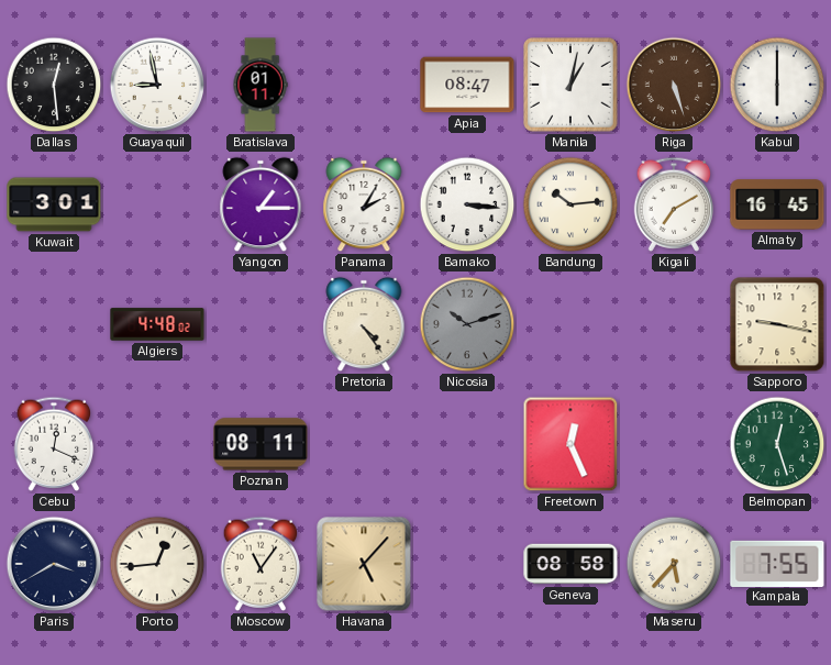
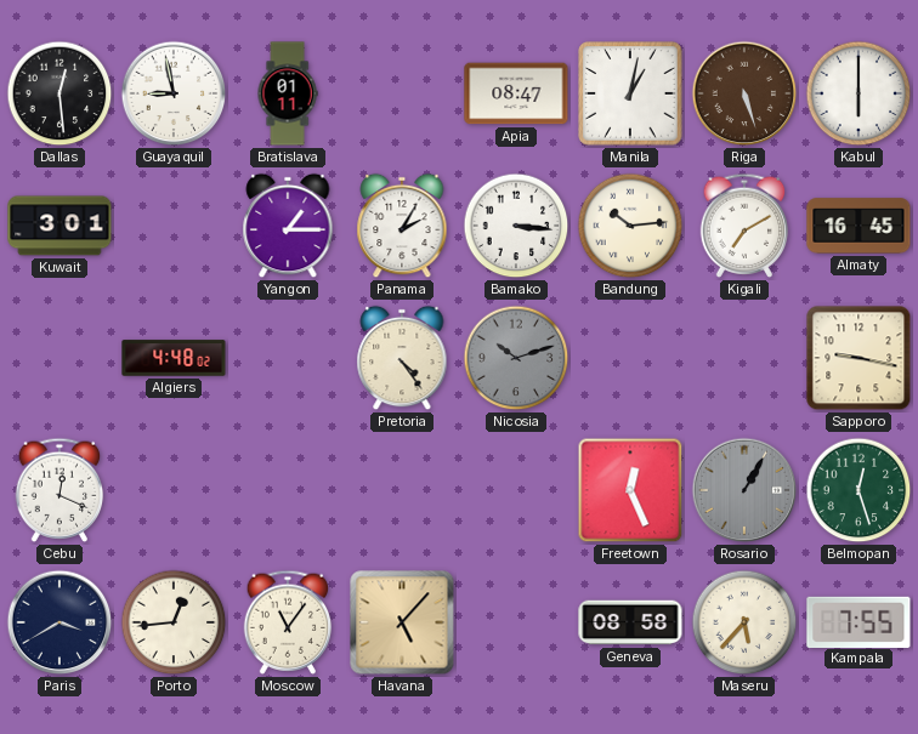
Poznan: 08:11 -> none
Rosario: none -> 1:05
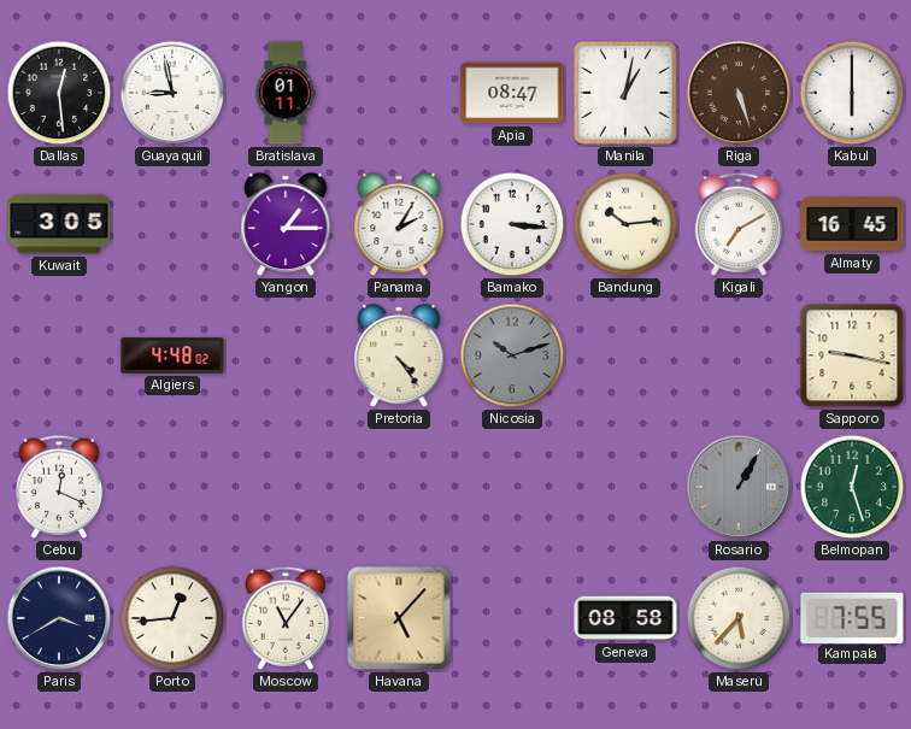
Kuwait: 3:01 -> 3:05
Freetown: 12:26 -> none
